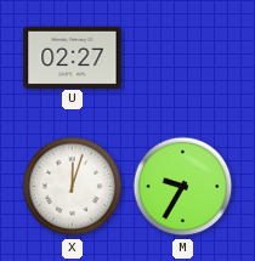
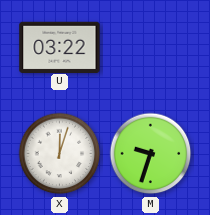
U: 02:27 -> 03:22
M: 9:35 -> 9:33
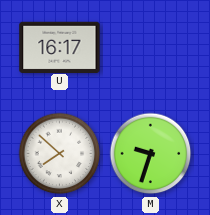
U: 03:22 -> 16:17
X: 12:03 -> 7:52
